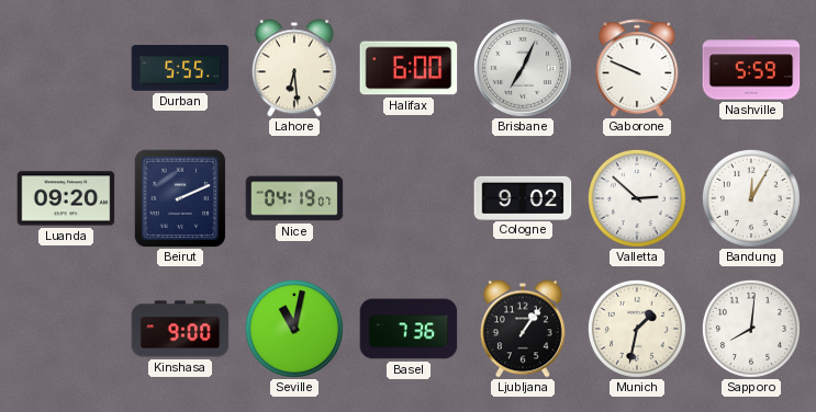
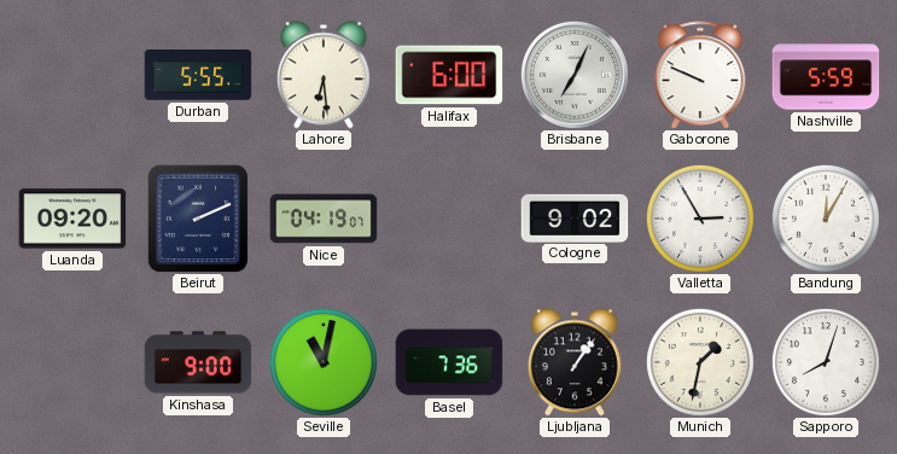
Valletta: 2:52 -> 2:55
Sapporo: 8:01 -> 8:03
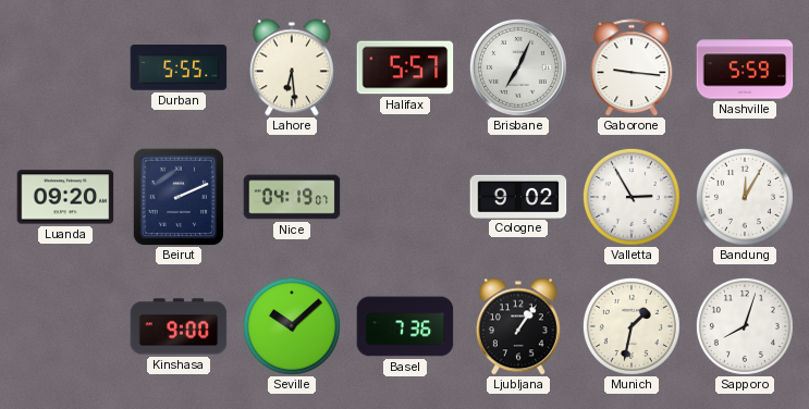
Halifax: 6:00 -> 5:57
Gaborone: 9:49 -> 9:16
Seville: 11:02 -> 10:08
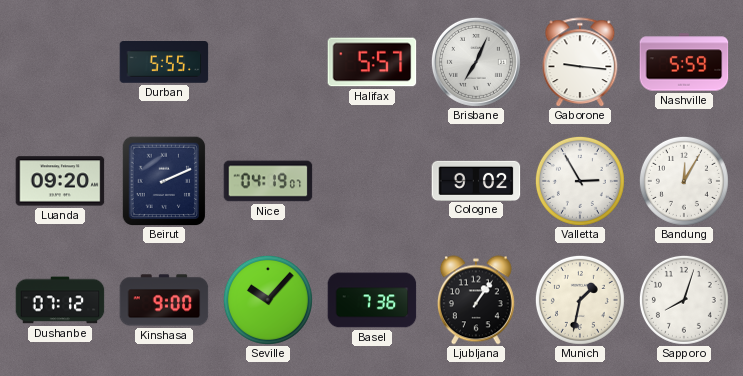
Lahore: 6:29 -> none
Dushanbe: none -> 07:12
Seville: 10:08 -> 10:07
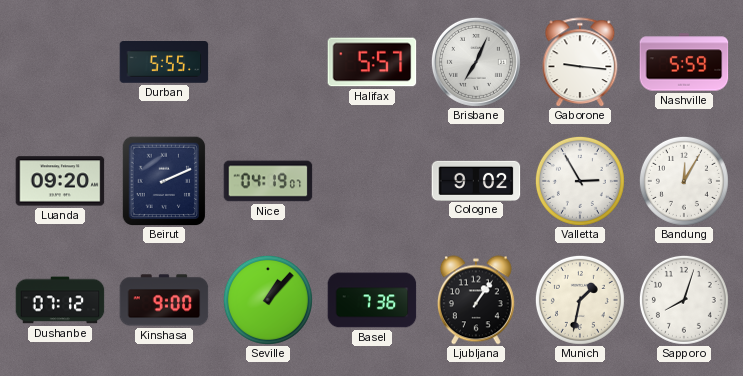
Seville: 10:07 -> 1:07
